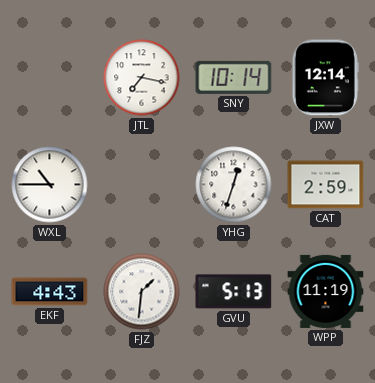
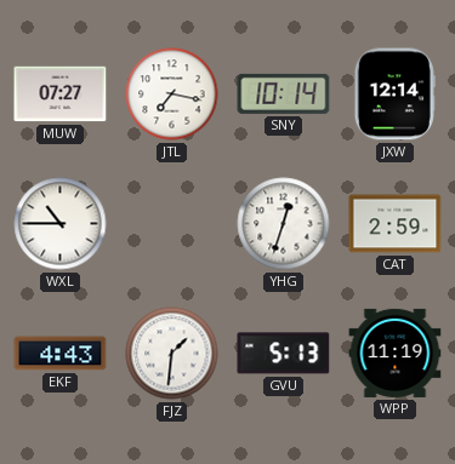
MUW: none -> 07:27
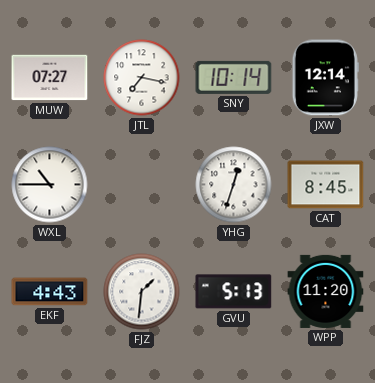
CAT: 2:59 -> 8:45
WPP: 11:19 -> 11:20
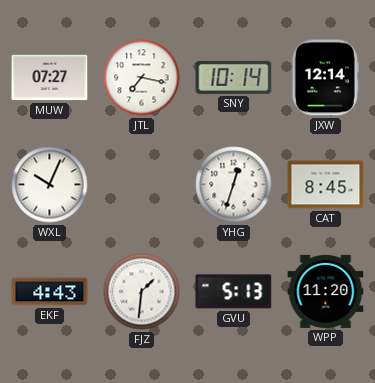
WXL: 10:45 -> 10:04
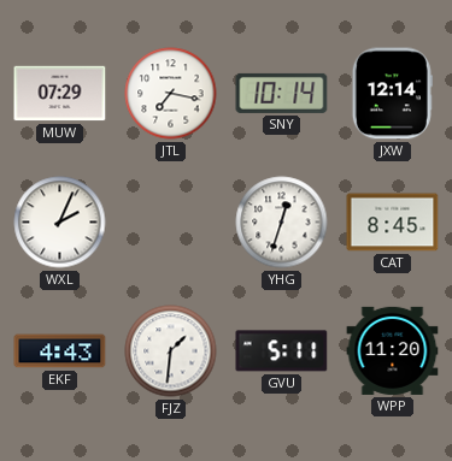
MUW: 07:27 -> 07:29
WXL: 10:04 -> 2:04
GVU: 5:13 -> 5:11
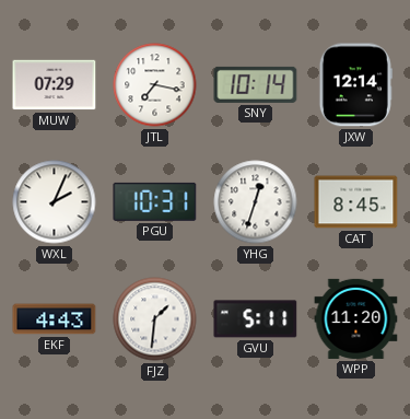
PGU: none -> 10:31
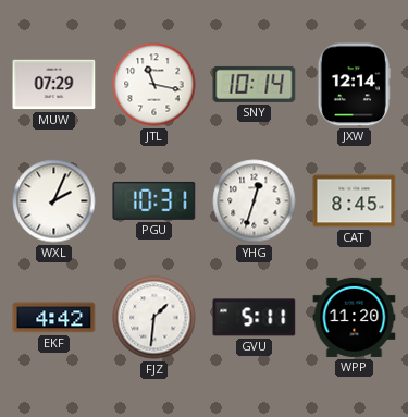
JTL: 7:17 -> 11:17
EKF: 4:43 -> 4:42
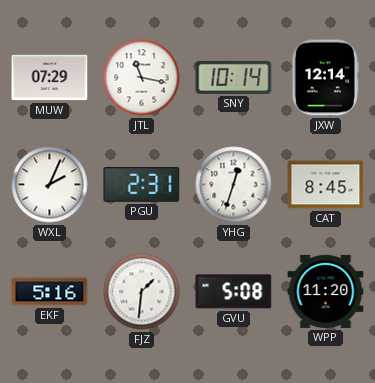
PGU: 10:31 -> 2:31
EKF: 4:42 -> 5:16
GVU: 5:11 -> 5:08
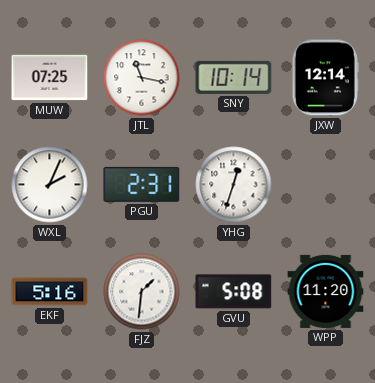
MUW: 07:29 -> 07:25
CAT: 8:45 -> none
